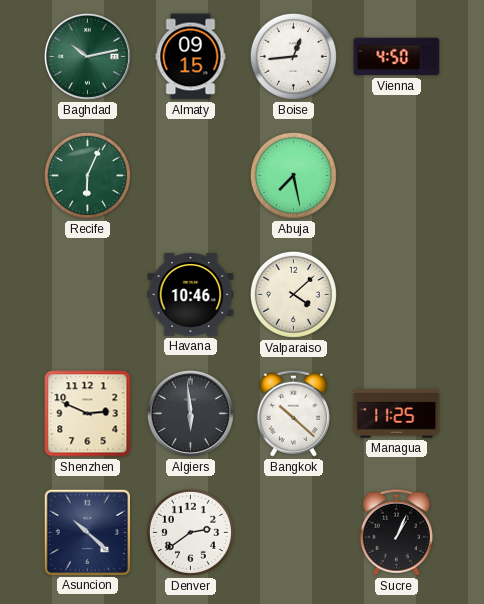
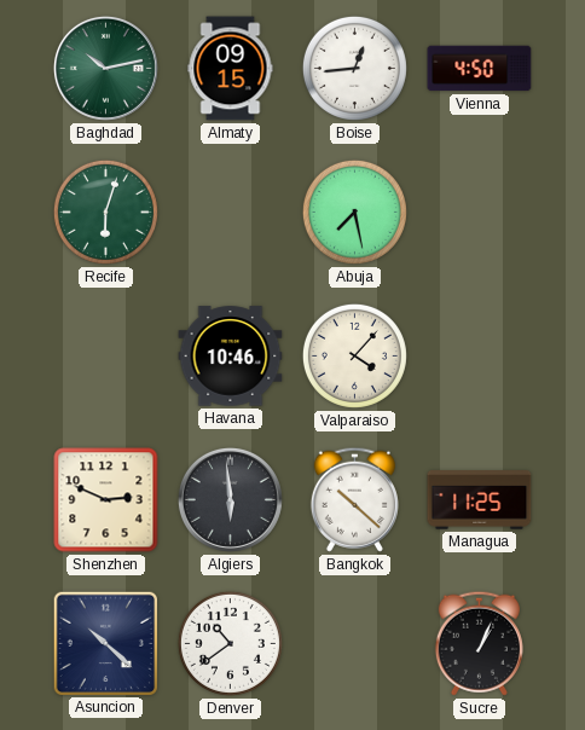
Recife: 6:04 -> 6:03
Valparaiso: 4:08 -> 4:07
Denver: 2:39 -> 10:39
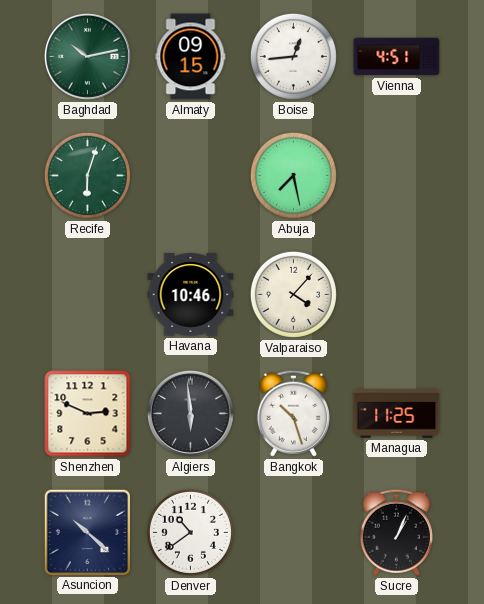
Vienna: 4:50 -> 4:51
Bangkok: 10:22 -> 10:27
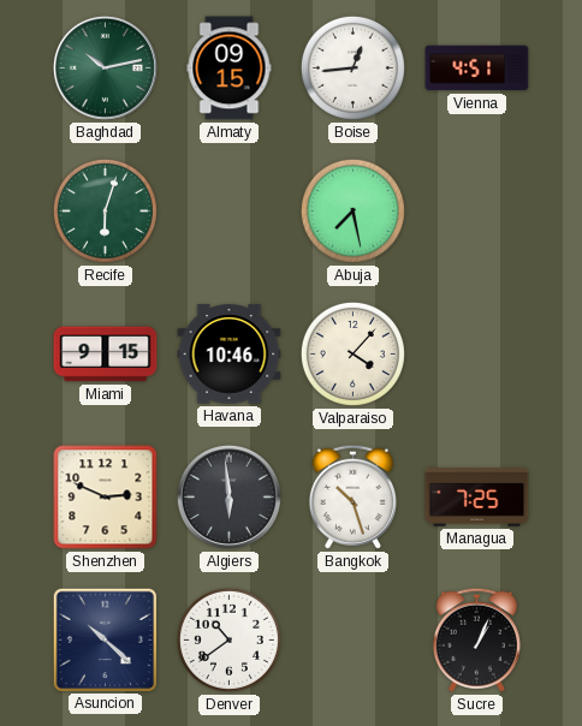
Miami: none -> 9:15
Managua: 11:25 -> 7:25
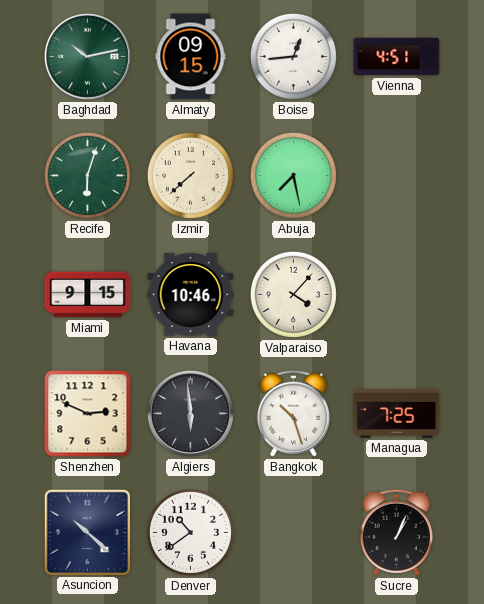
Izmir: none -> 7:38
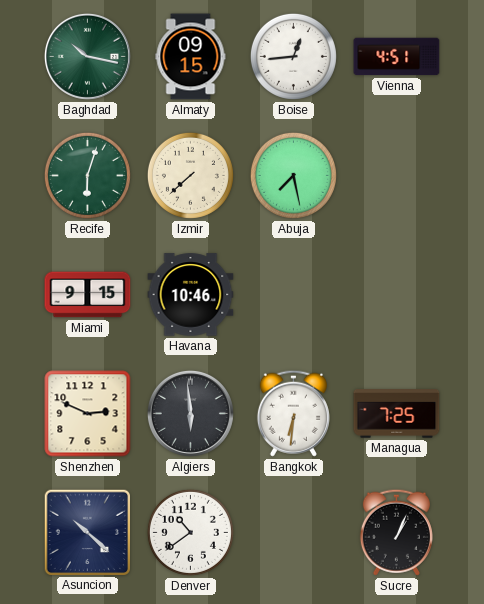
Baghdad: 10:13 -> 10:17
Valparaiso: 4:07 -> none
Bangkok: 10:27 -> 6:31
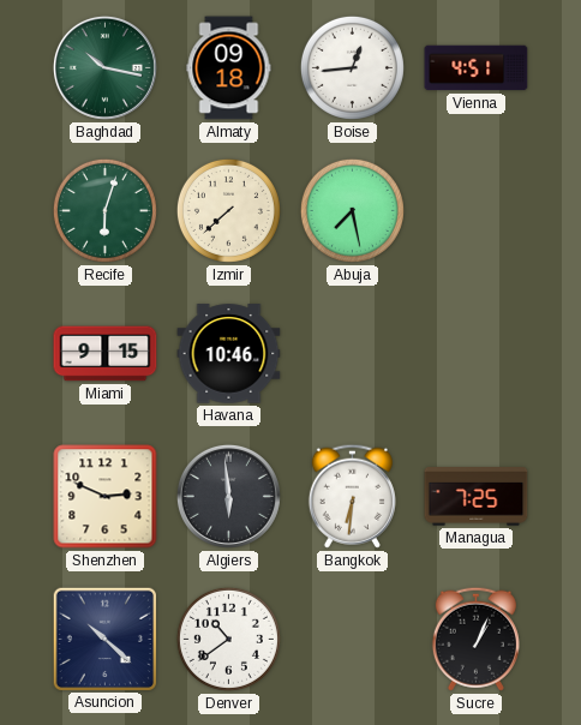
Almaty: 09:15 -> 09:18
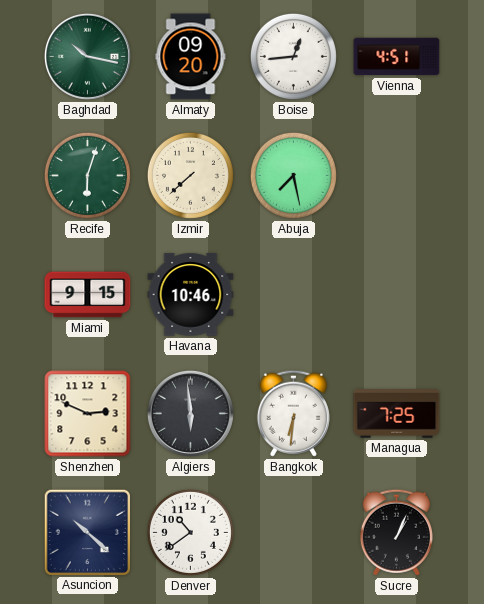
Almaty: 09:18 -> 09:20
